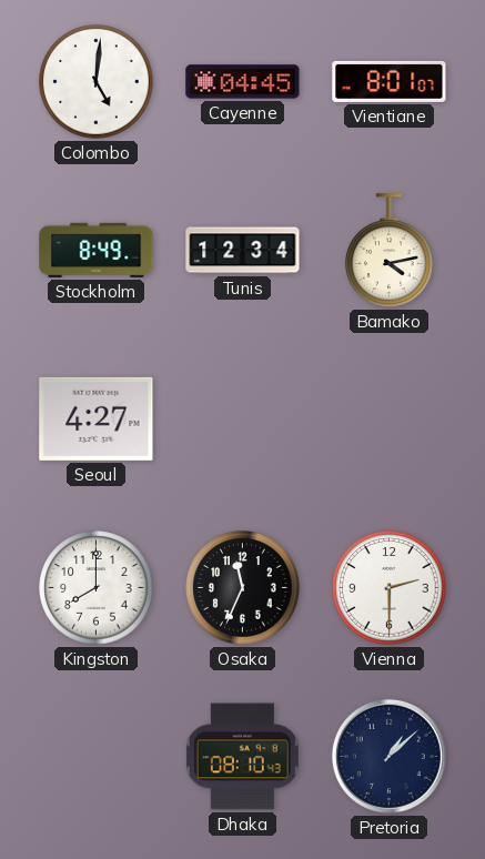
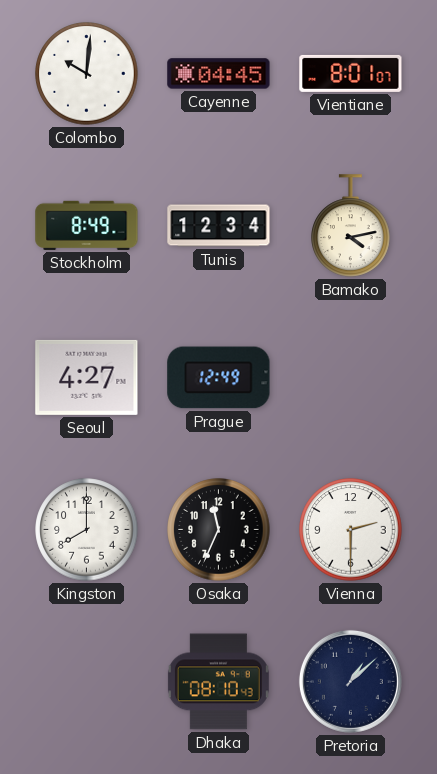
Colombo: 5:01 -> 10:01
Prague: none -> 12:49
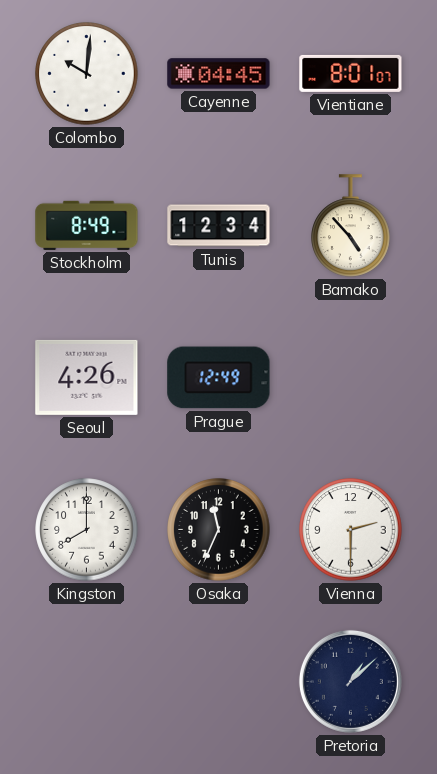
Bamako: 4:13 -> 4:53
Seoul: 4:27 -> 4:26
Dhaka: 08:10 -> none
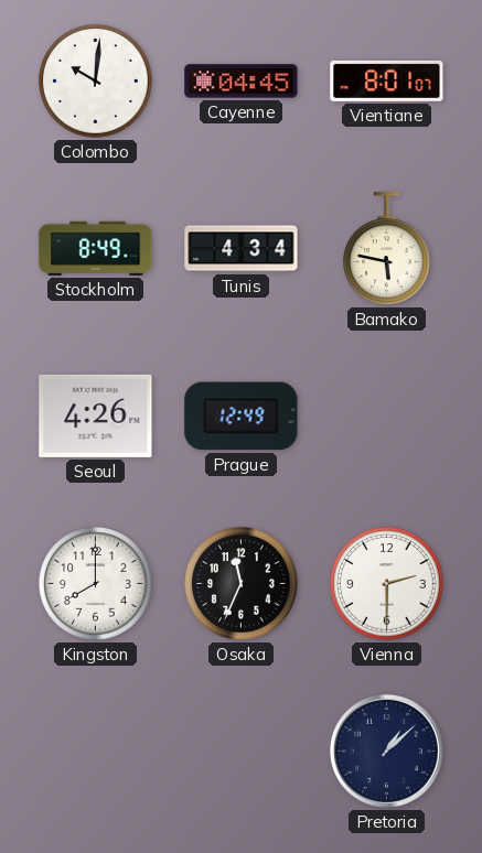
Tunis: 12:34 -> 4:34
Bamako: 4:53 -> 5:47
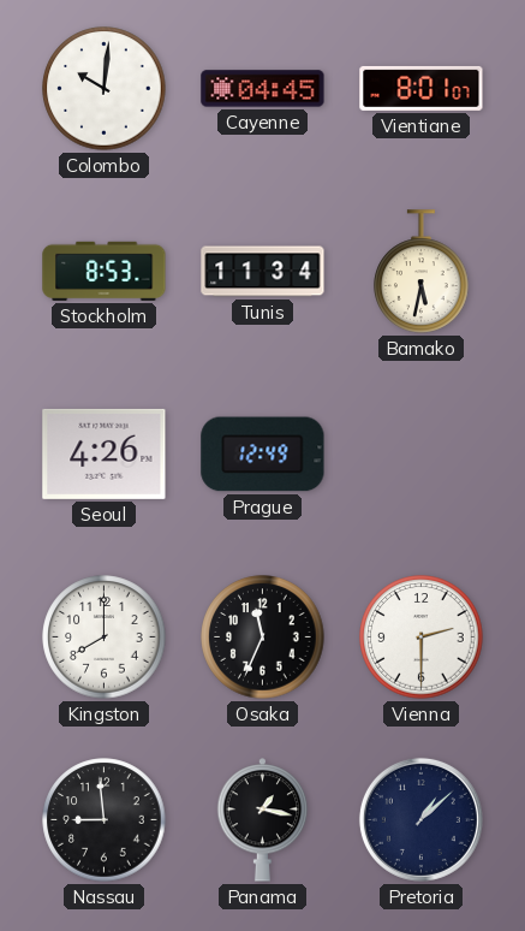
Stockholm: 8:49 -> 8:53
Tunis: 4:34 -> 11:34
Bamako: 5:47 -> 5:32
Nassau: none -> 8:59
Panama: none -> 1:17
